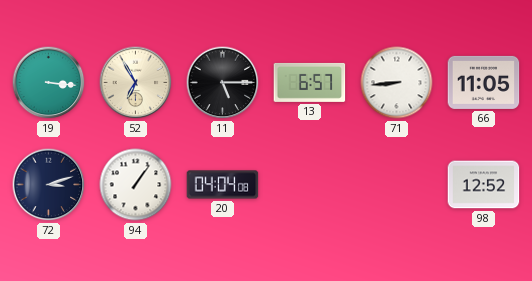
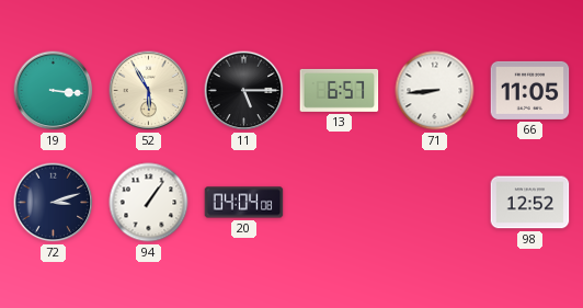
52: 6:55 -> 5:55
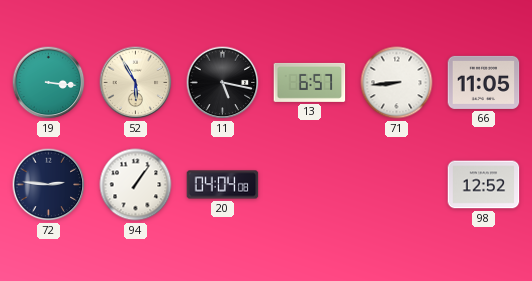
11: 5:15 -> 5:17
72: 3:12 -> 2:46
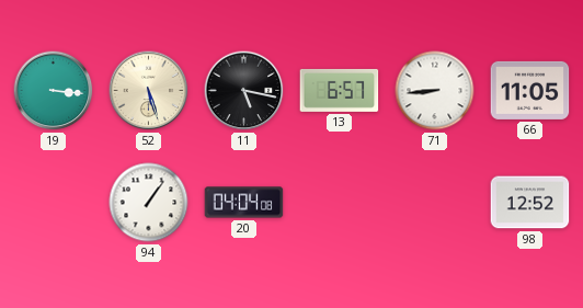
52: 5:55 -> 5:27
72: 2:46 -> none
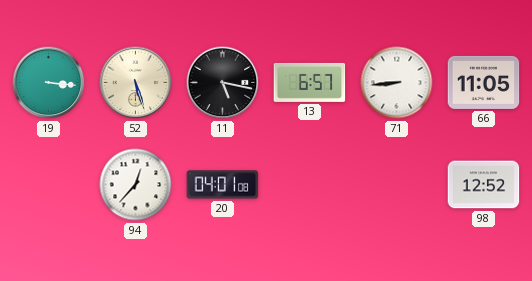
94: 1:06 -> 12:37
20: 04:04 -> 04:01
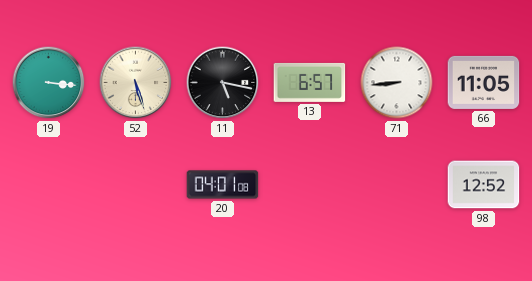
94: 12:37 -> none
